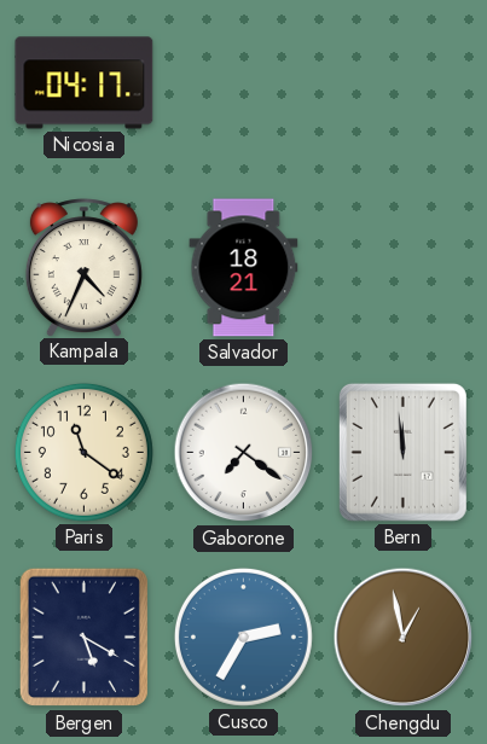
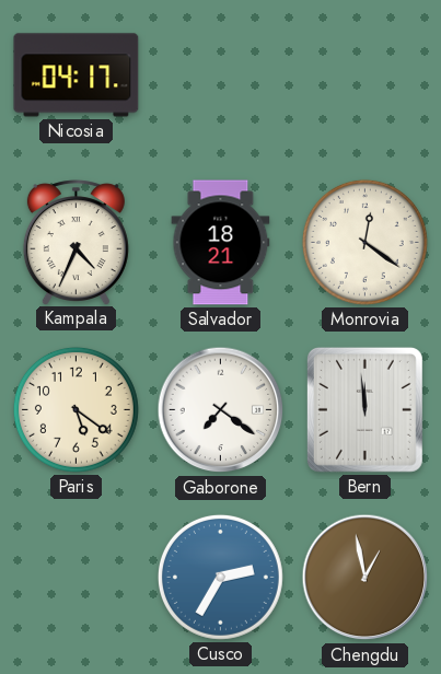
Monrovia: none -> 12:21
Paris: 11:21 -> 5:21
Bergen: 5:20 -> none
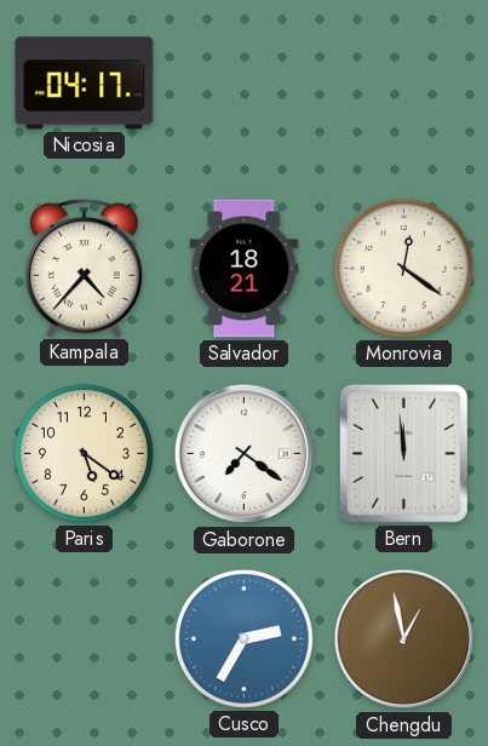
Kampala: 4:34 -> 4:37
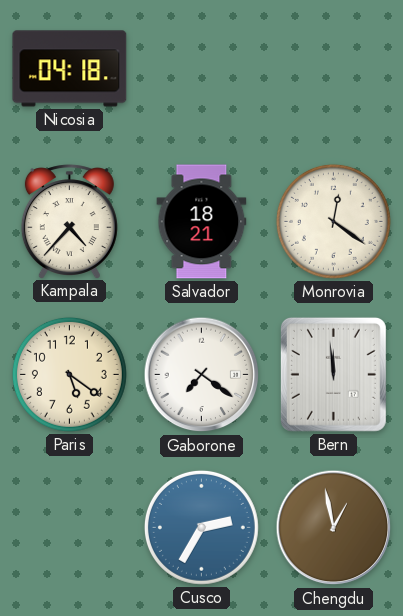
Nicosia: 04:17 -> 04:18
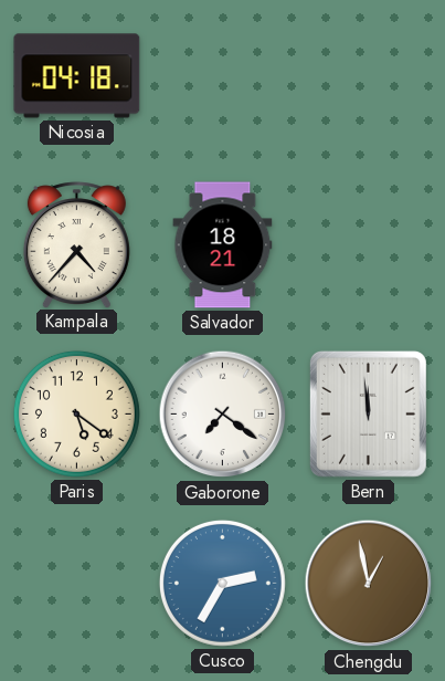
Monrovia: 12:21 -> none
